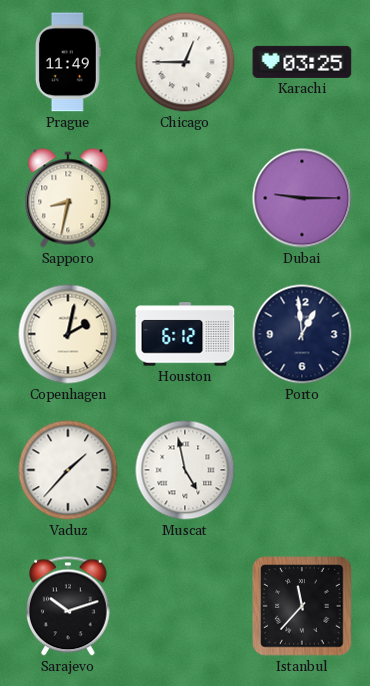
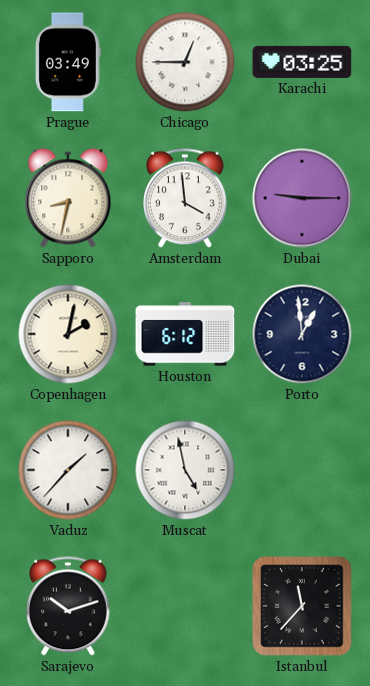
Prague: 11:49 -> 03:49
Amsterdam: none -> 3:59
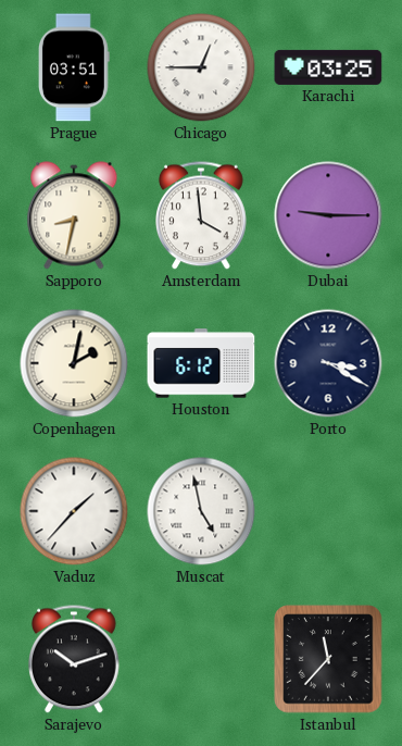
Prague: 03:49 -> 03:51
Porto: 12:59 -> 3:20
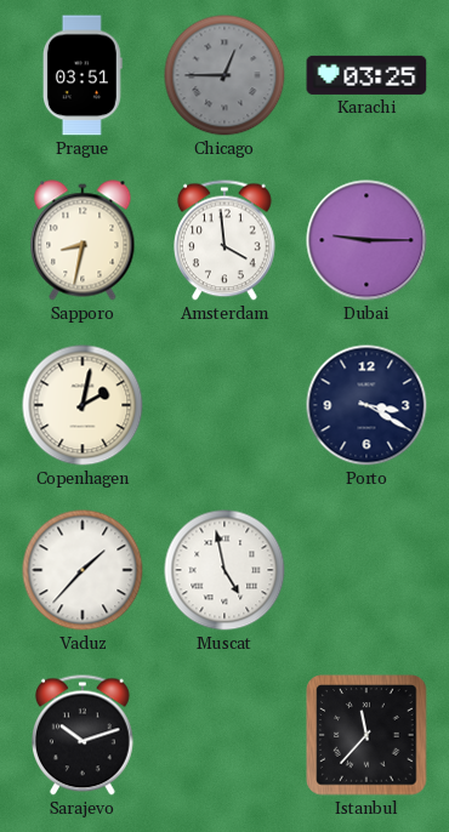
Chicago dial: white -> grey
Houston: 6:12 -> none
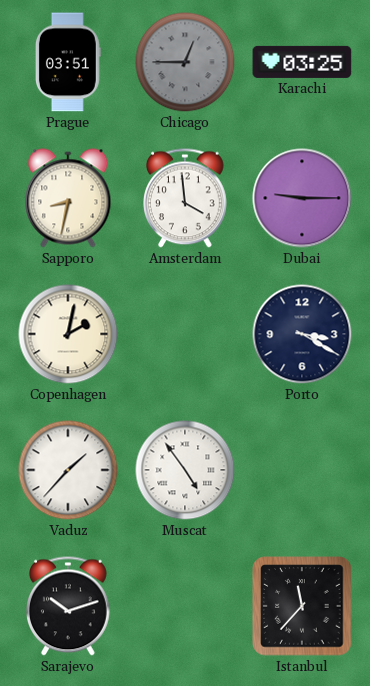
Muscat: 4:58 -> 4:54
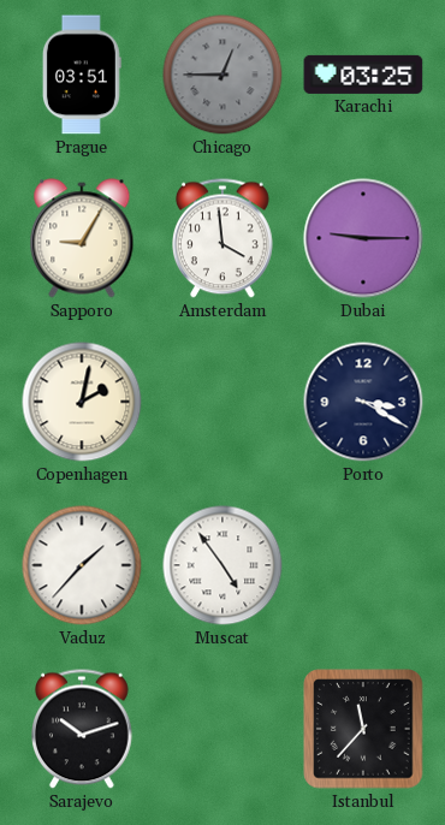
Sapporo: 8:32 -> 9:05
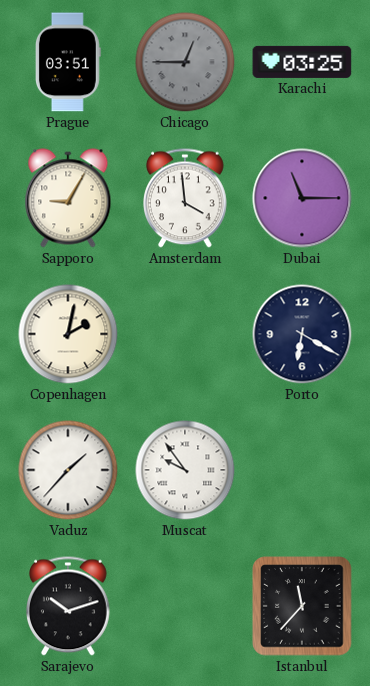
Dubai: 9:15 -> 11:15
Porto: 3:20 -> 6:20
Muscat: 4:54 -> 9:54
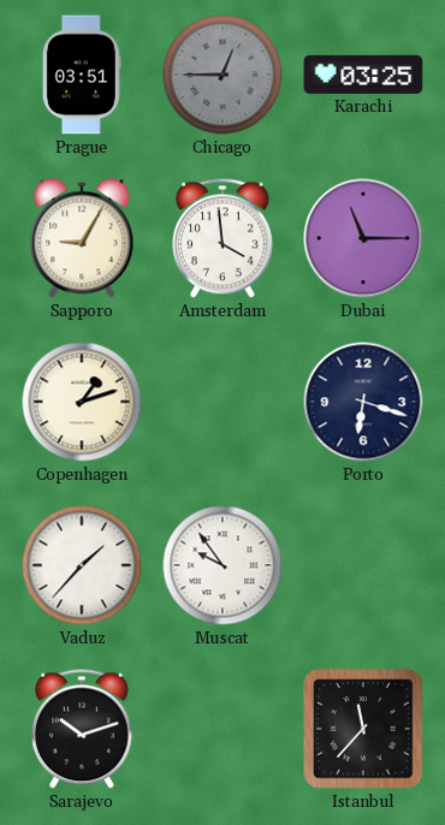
Copenhagen: 2:02 -> 1:12
Porto: 6:20 -> 6:18
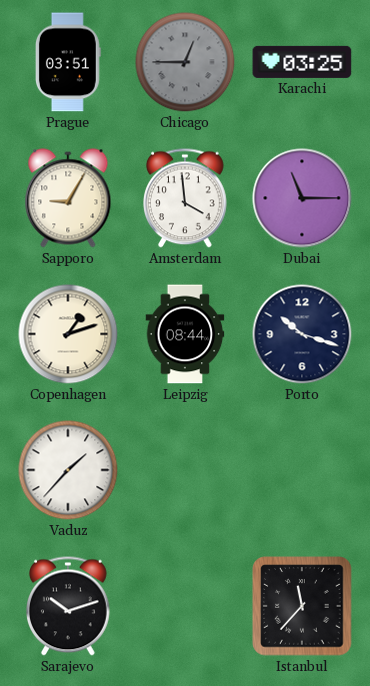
Leipzig: none -> 08:44
Porto: 6:18 -> 10:18
Muscat: 9:54 -> none
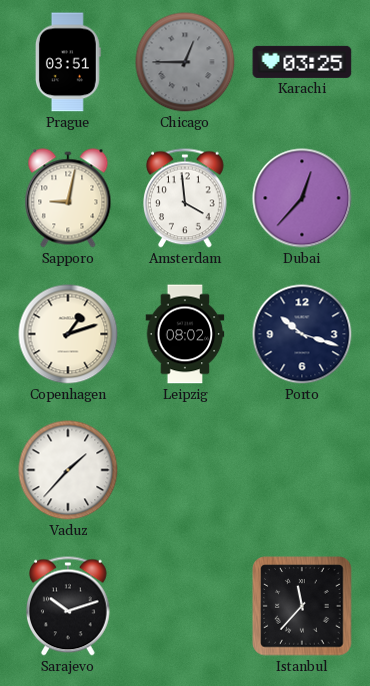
Sapporo: 9:05 -> 9:02
Dubai: 11:15 -> 12:37
Leipzig: 08:44 -> 08:02
